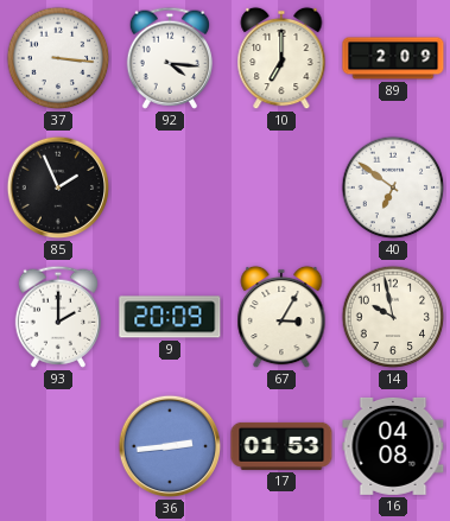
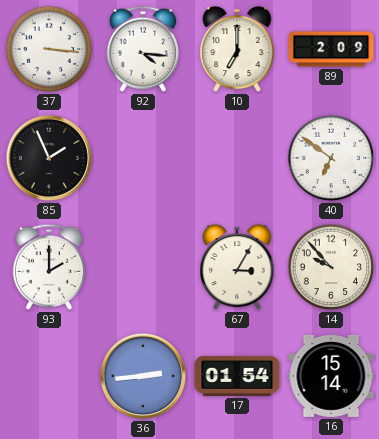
9: 20:09 -> none
14: 9:58 -> 9:53
17: 01:53 -> 01:54
16: 04:08 -> 15:14
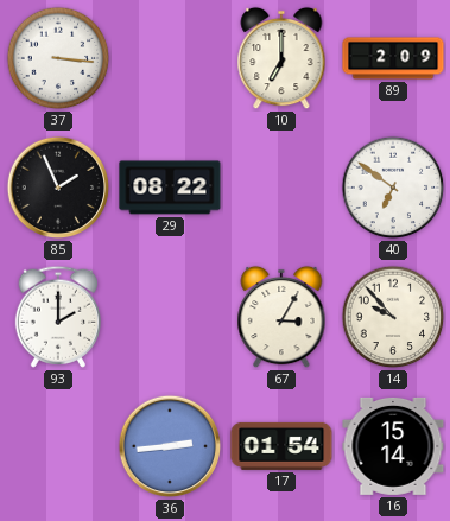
92: 4:16 -> none
29: none -> 08:22
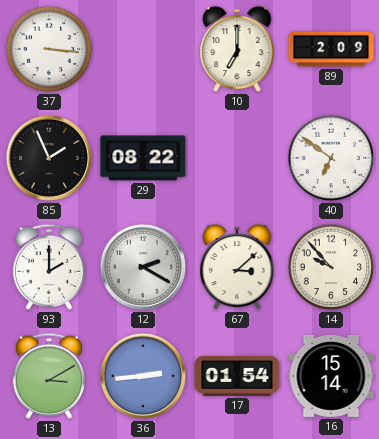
12: none -> 2:20
67: 3:05 -> 3:08
13: none -> 3:10
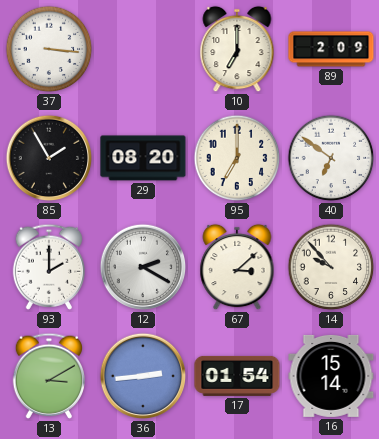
85: 1:56 -> 1:55
29: 08:22 -> 08:20
95: none -> 7:00
